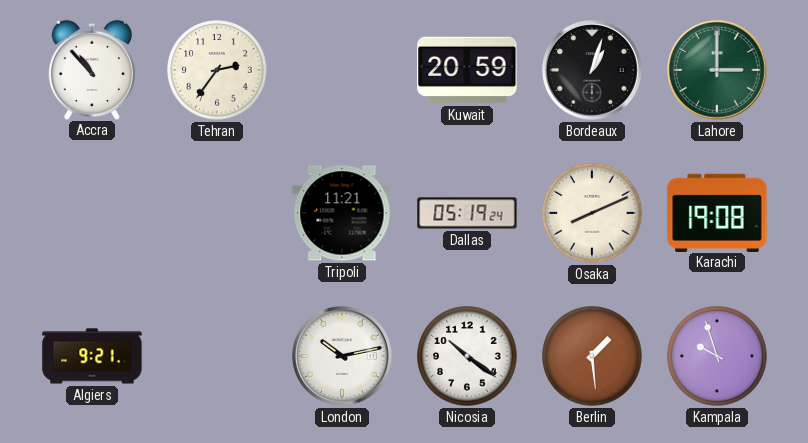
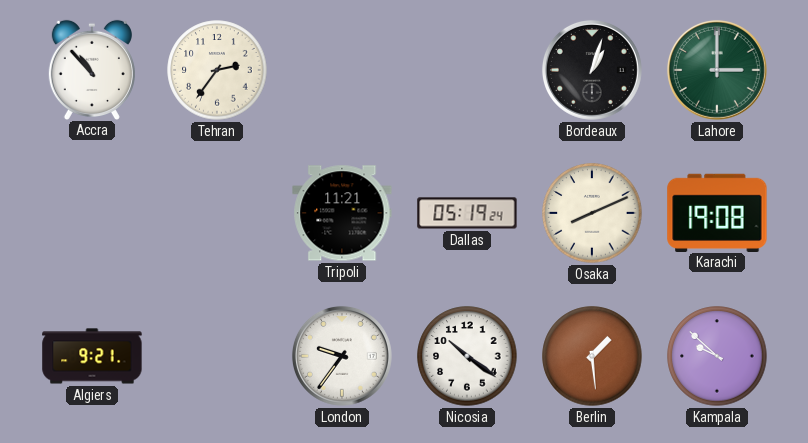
Kuwait: 20:59 -> none
London: 10:13 -> 9:36
Kampala: 9:57 -> 9:52
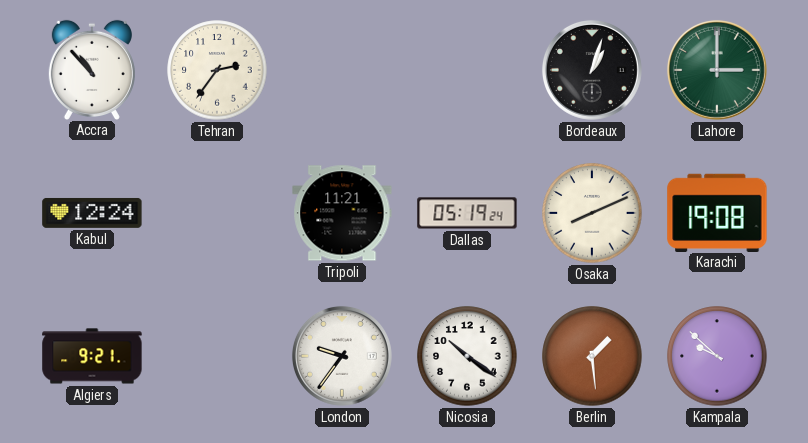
Kabul: none -> 12:24
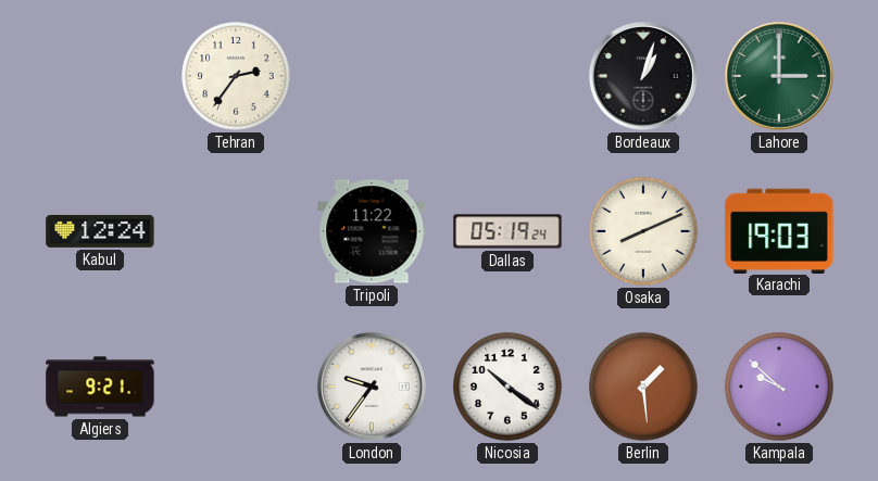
Accra: 10:53 -> none
Tripoli: 11:21 -> 11:22
Karachi: 19:08 -> 19:03
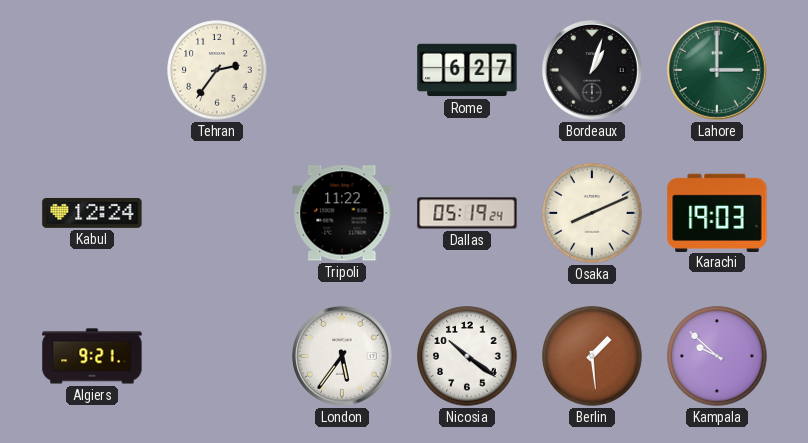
Rome: none -> 6:27
London: 9:36 -> 5:36
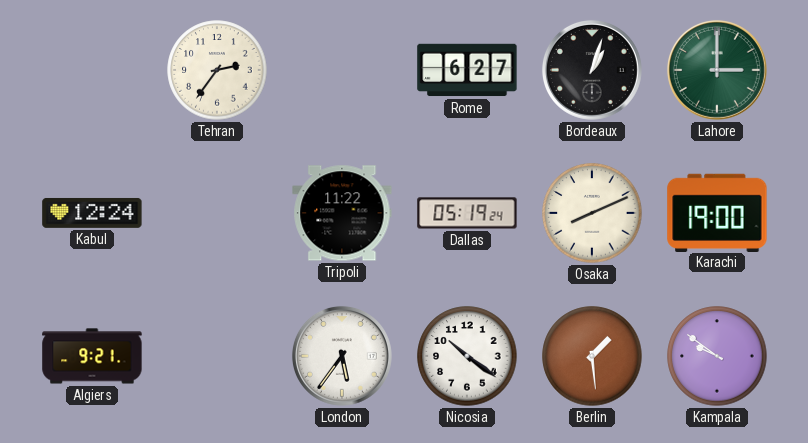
Karachi: 19:03 -> 19:00
Kampala: 9:52 -> 9:51
